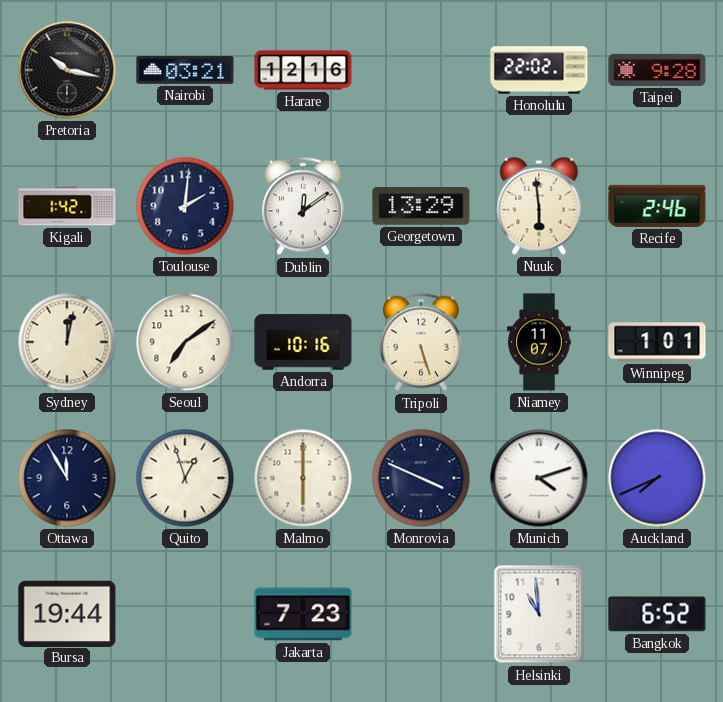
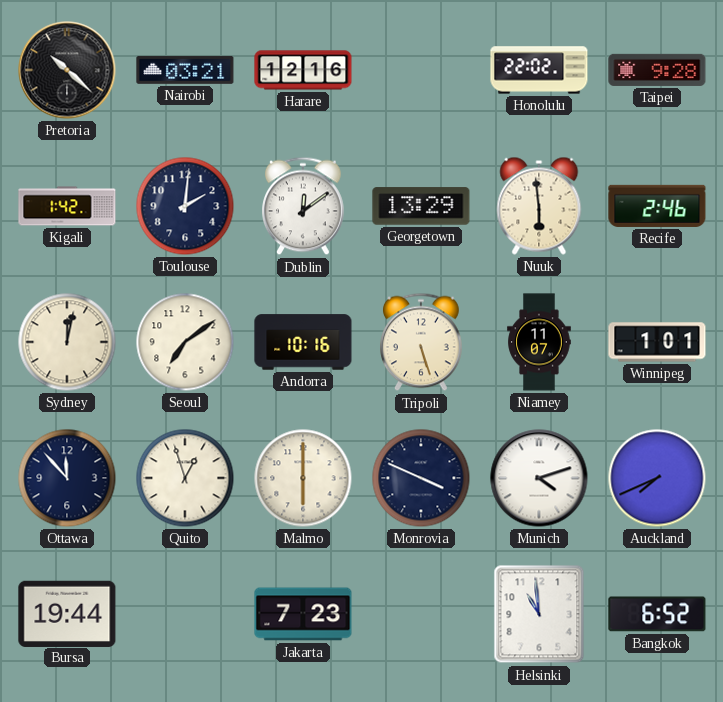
Pretoria: 10:17 -> 10:22
Ottawa: 11:55 -> 11:53
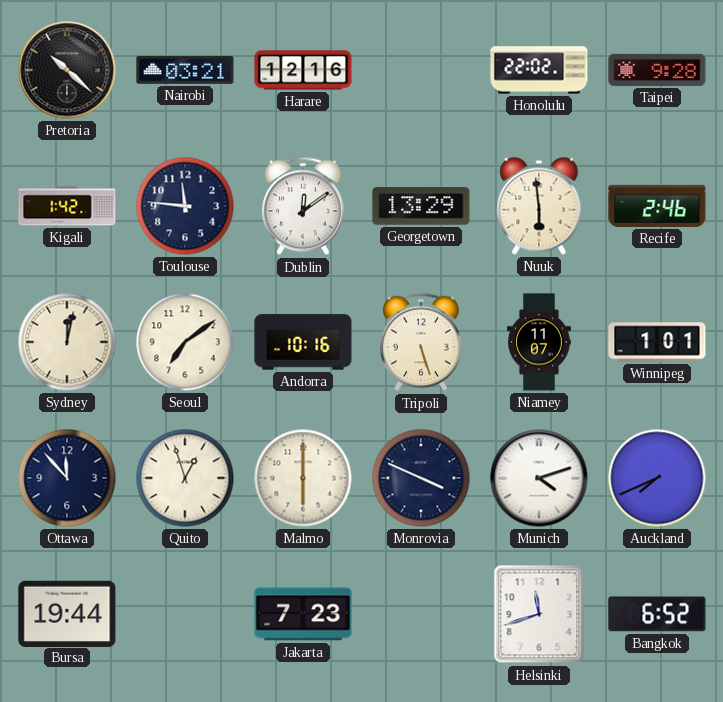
Toulouse: 2:01 -> 11:46
Helsinki: 10:59 -> 11:42
